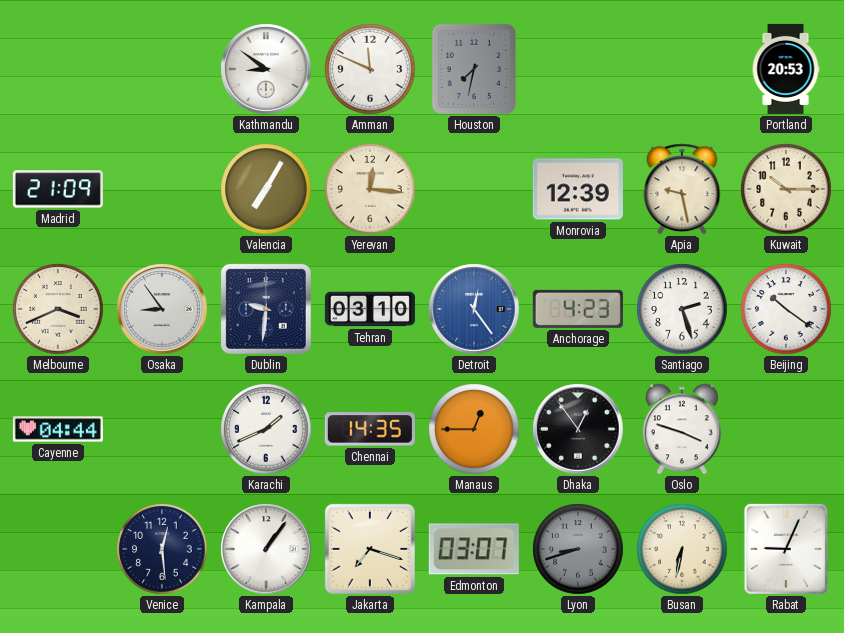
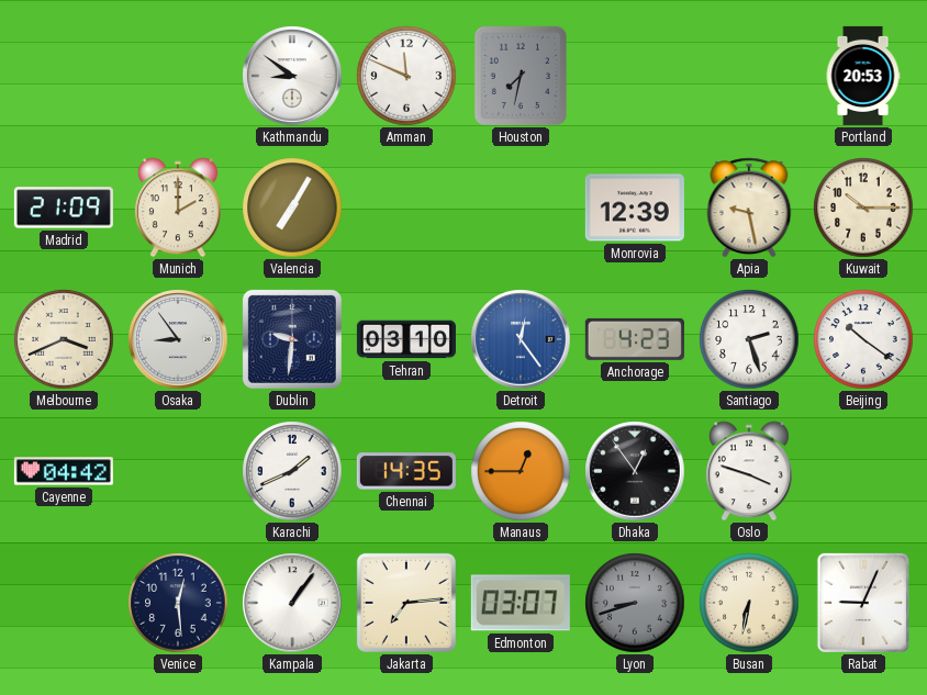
Munich: none -> 2:00
Yerevan: 12:16 -> none
Cayenne: 04:44 -> 04:42
Jakarta: 7:18 -> 7:14
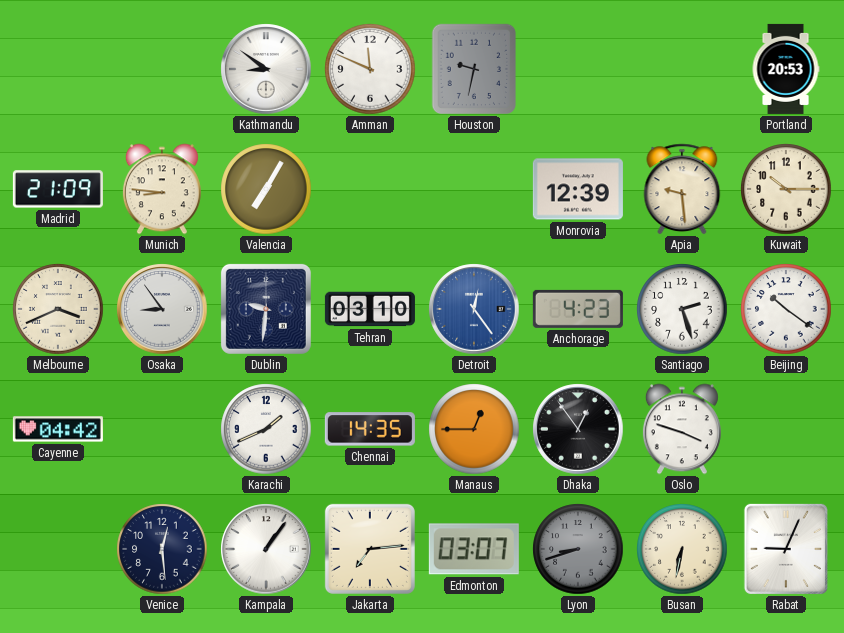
Houston: 7:32 -> 9:32
Munich: 2:00 -> 8:46
Apia: 9:28 -> 9:29
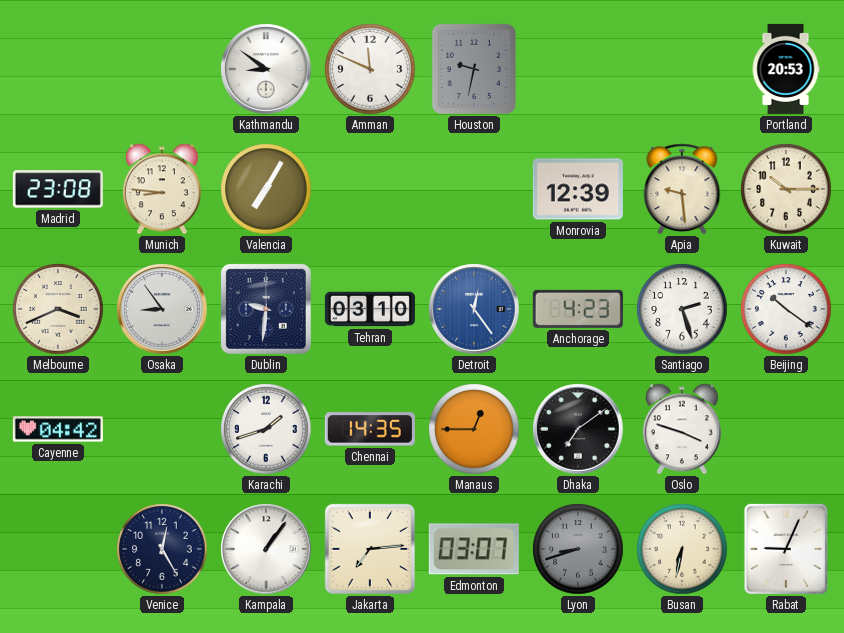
Madrid: 21:09 -> 23:08
Karachi: 1:41 -> 1:42
Dhaka: 12:54 -> 7:09
Venice: 12:29 -> 12:25
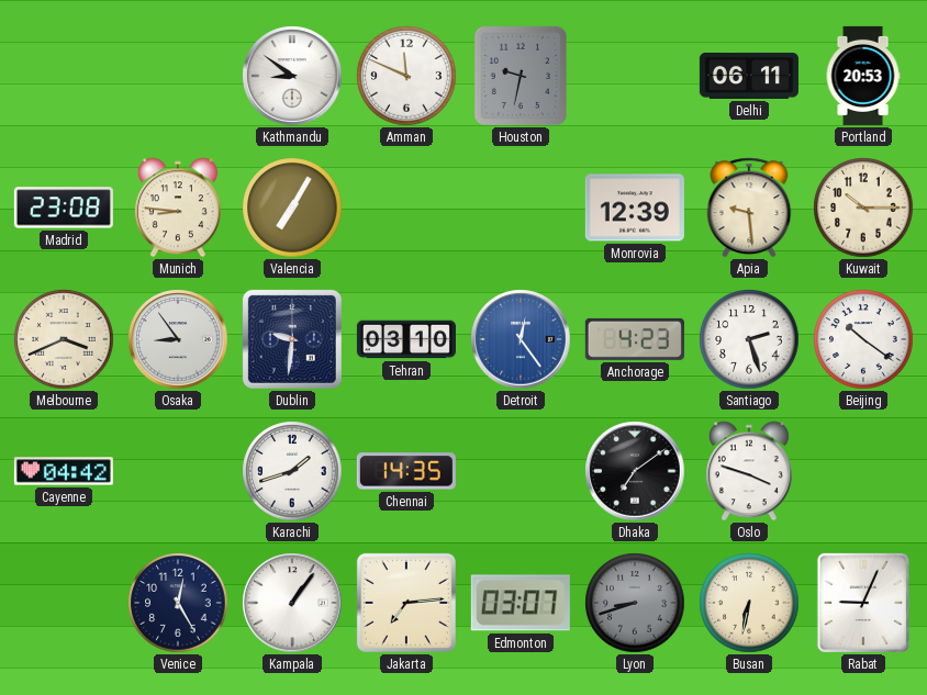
Delhi: none -> 06:11
Manaus: 12:45 -> none
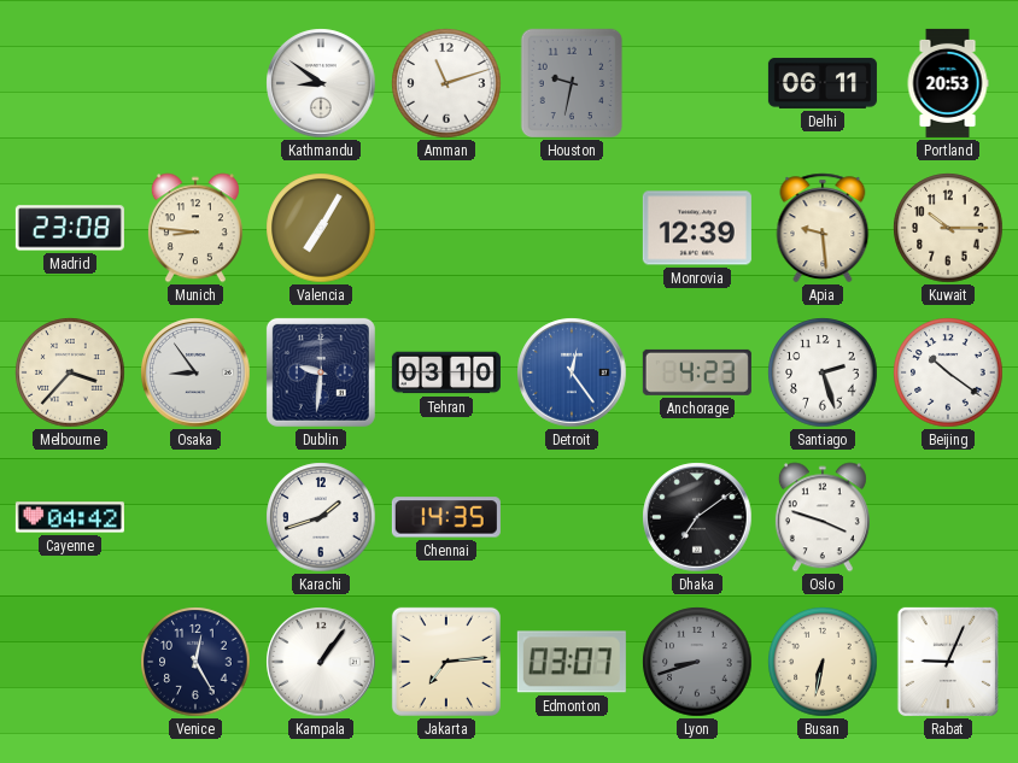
Amman: 11:49 -> 11:12
Melbourne: 3:41 -> 3:37
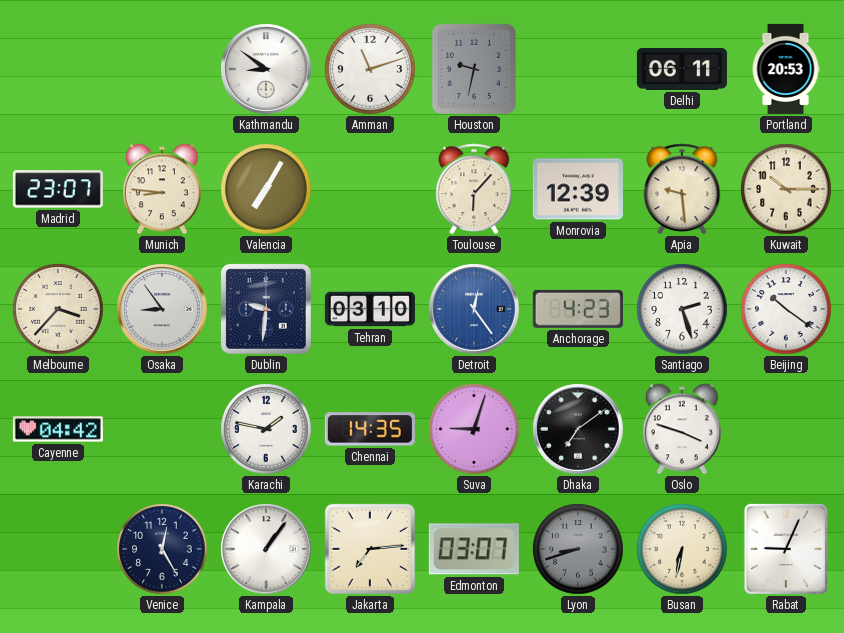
Madrid: 23:08 -> 23:07
Toulouse: none -> 6:07
Karachi: 1:42 -> 1:47
Suva: none -> 9:03
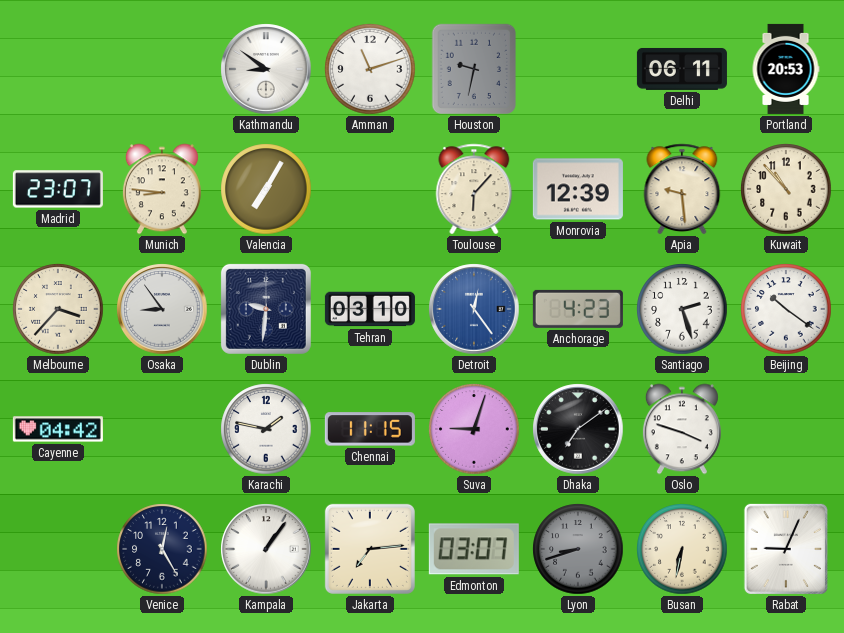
Kuwait: 10:15 -> 10:53
Chennai: 14:35 -> 11:15
